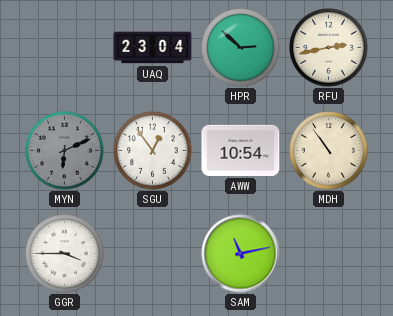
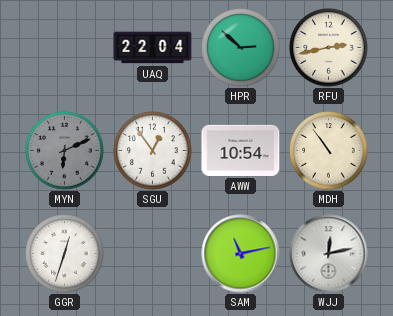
UAQ: 23:04 -> 22:04
GGR: 3:45 -> 12:33
WJJ: none -> 12:13
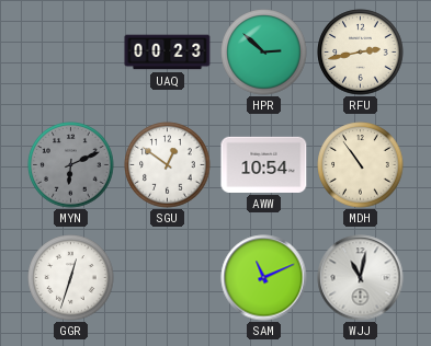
UAQ: 22:04 -> 00:23
SGU: 12:54 -> 12:51
SAM: 11:13 -> 11:11
WJJ: 12:13 -> 11:02
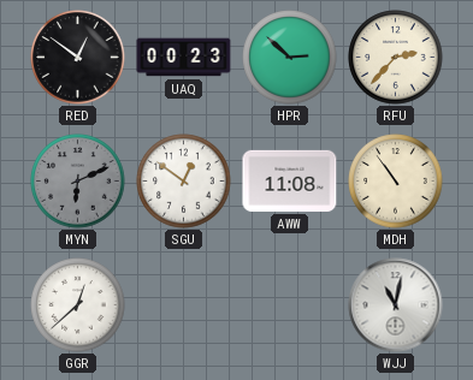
RED: none -> 12:51
RFU: 2:43 -> 2:37
AWW: 10:54 -> 11:08
GGR: 12:33 -> 12:38
SAM: 11:11 -> none
